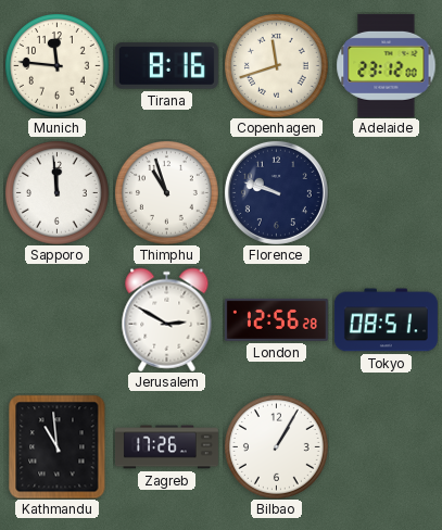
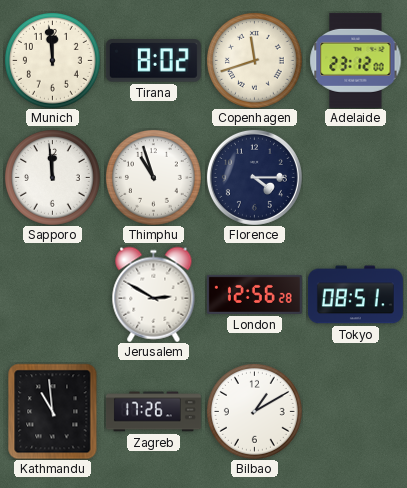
Munich: 11:46 -> 11:59
Tirana: 8:16 -> 8:02
Florence: 9:48 -> 4:15
Bilbao: 1:05 -> 1:10
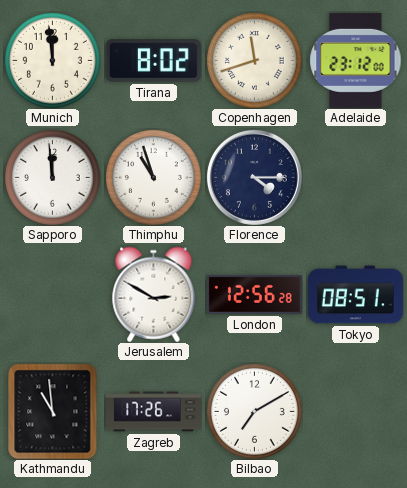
Bilbao: 1:10 -> 7:10
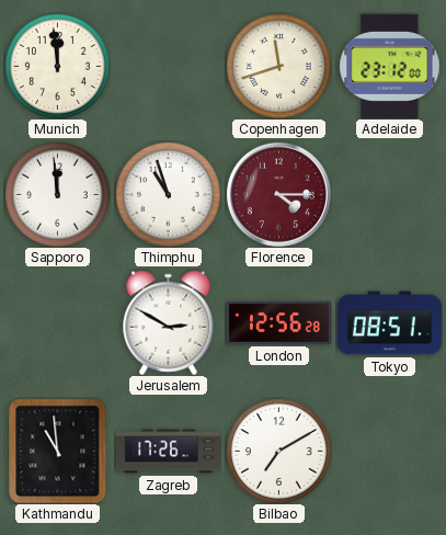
Tirana: 8:02 -> none
Florence dial: navy -> burgundy
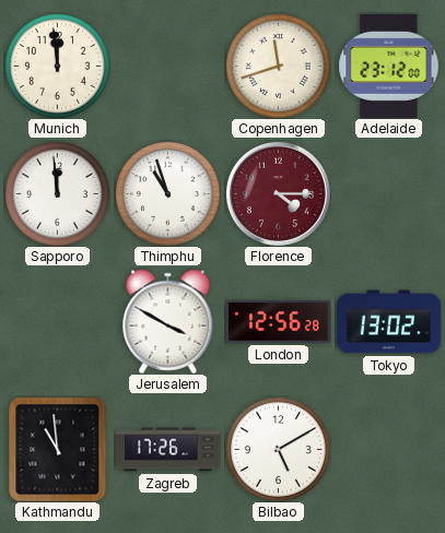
Jerusalem: 2:50 -> 3:50
Tokyo: 08:51 -> 13:02
Bilbao: 7:10 -> 5:10
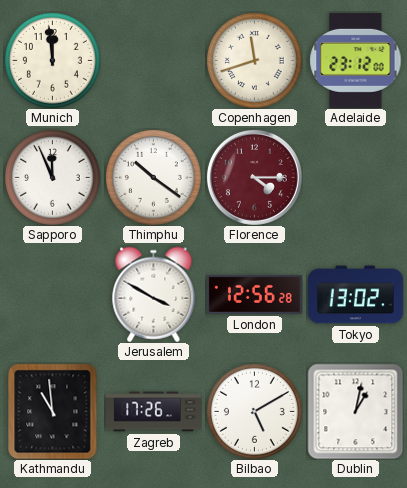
Sapporo: 11:59 -> 11:56
Thimphu: 10:57 -> 10:21
Dublin: none -> 1:02
